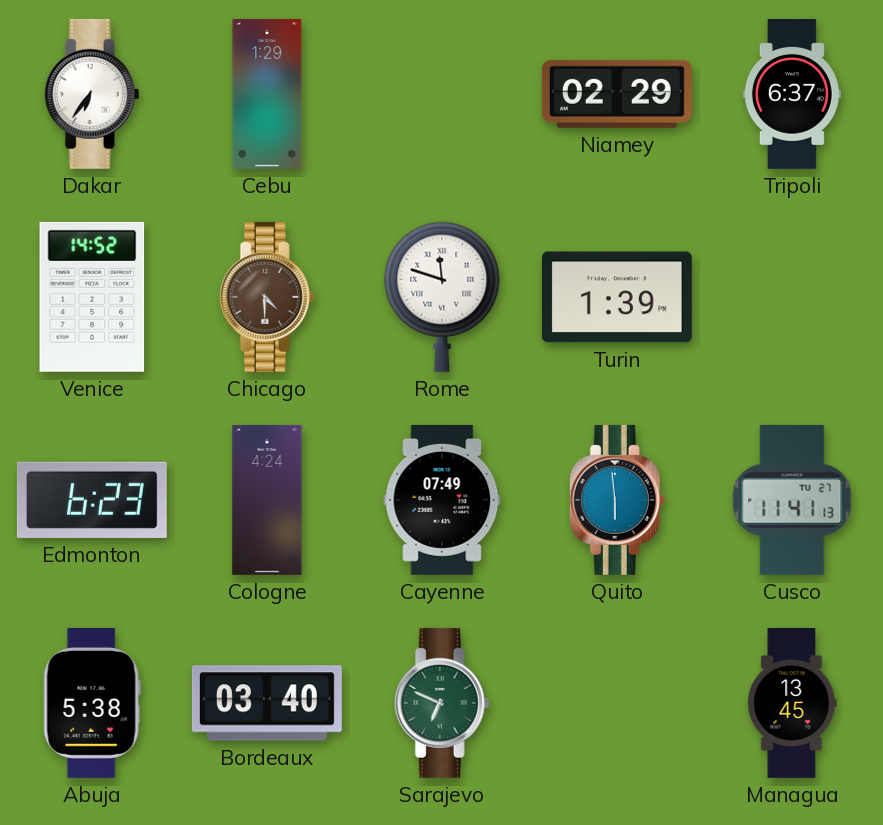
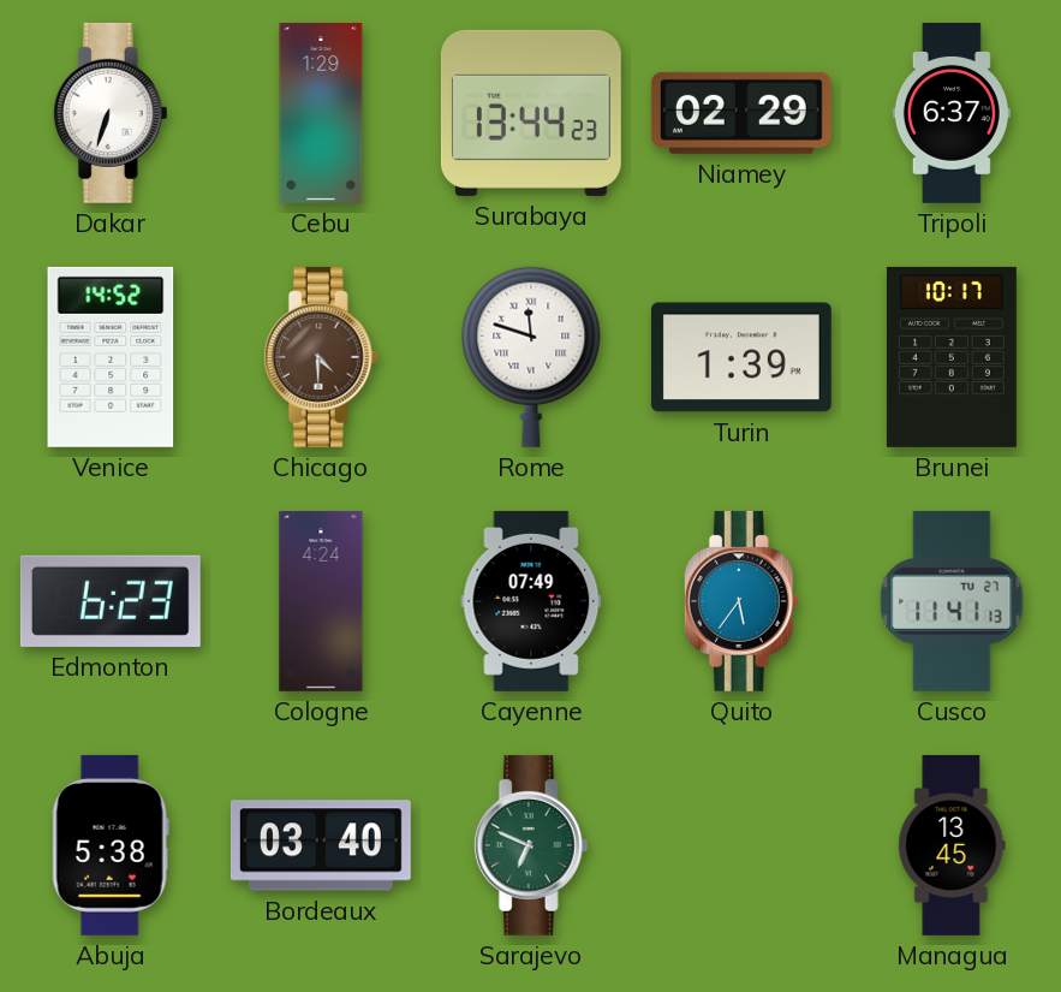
Dakar: 6:36 -> 6:33
Surabaya: none -> 13:44
Brunei: none -> 10:17
Quito: 5:59 -> 5:36
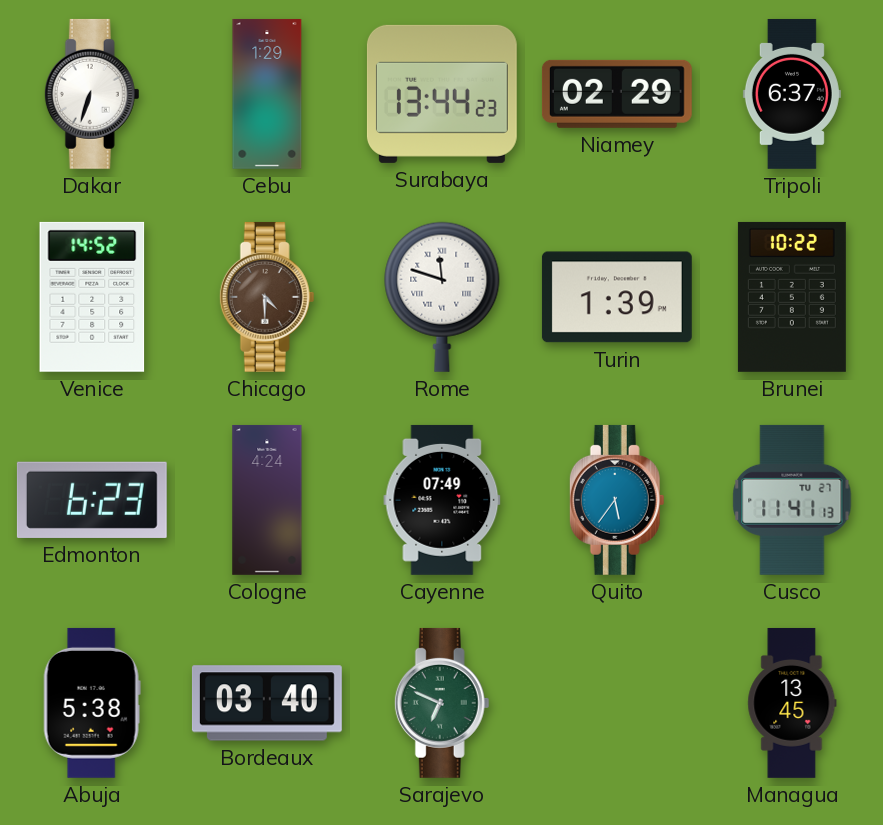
Brunei: 10:17 -> 10:22
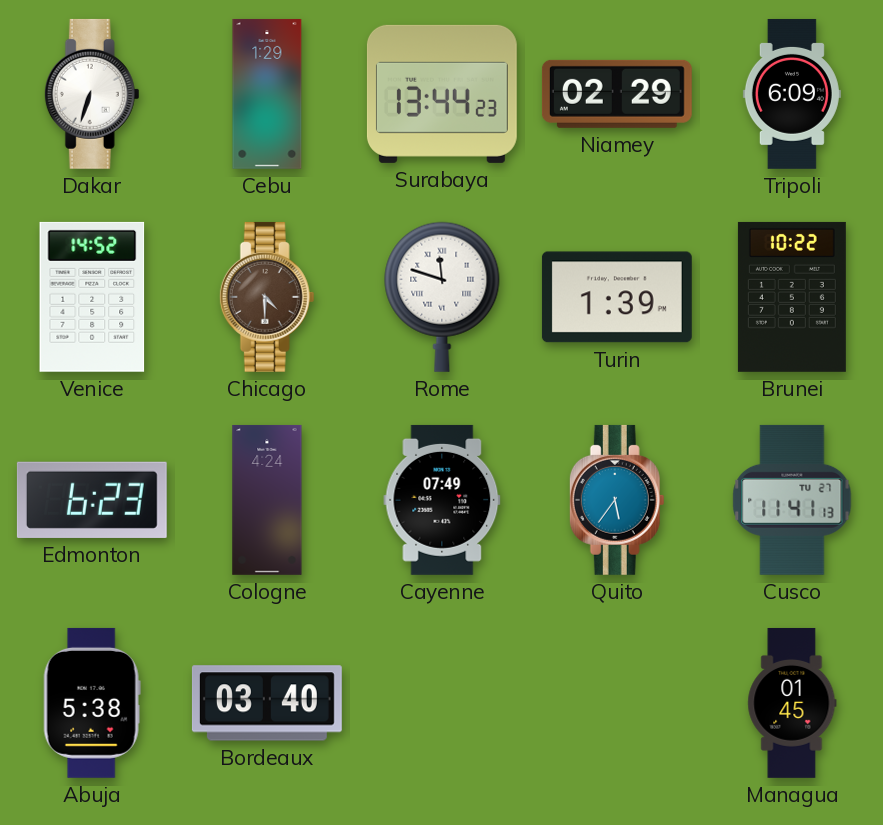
Tripoli: 6:37 -> 6:09
Sarajevo: 6:49 -> none
Managua: 13:45 -> 01:45
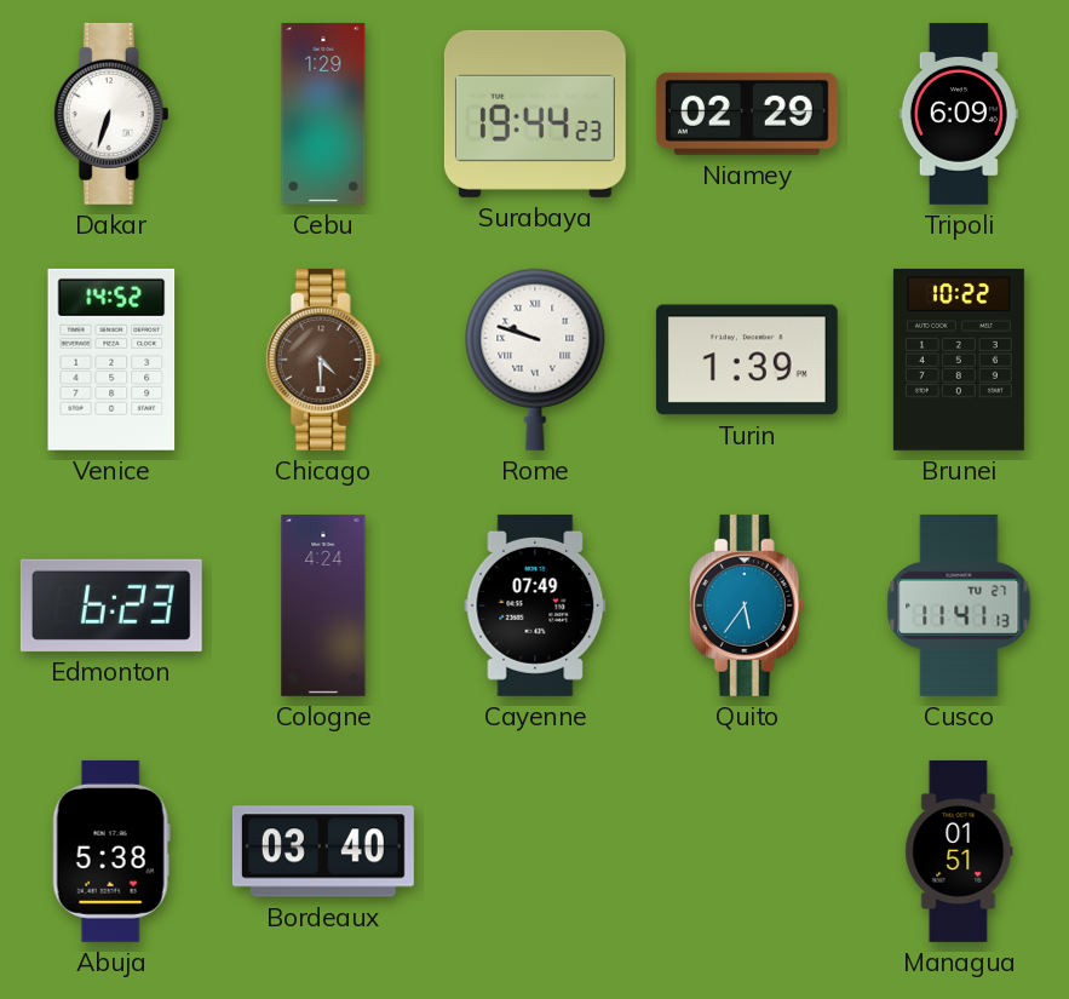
Surabaya: 13:44 -> 19:44
Rome: 11:48 -> 9:48
Managua: 01:45 -> 01:51
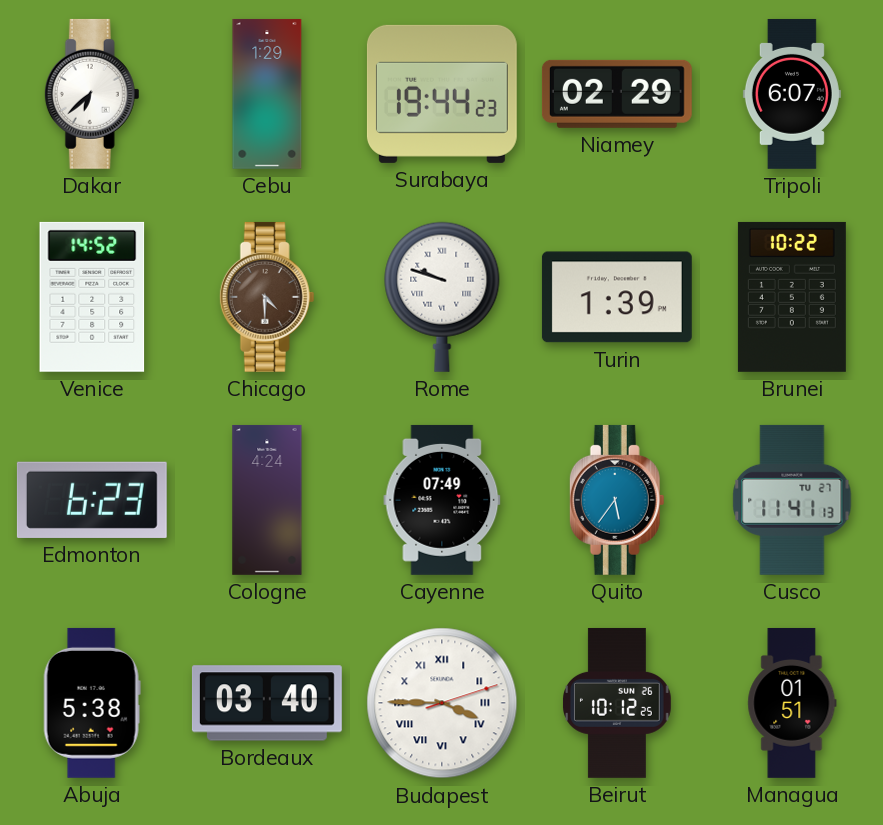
Dakar: 6:33 -> 6:38
Tripoli: 6:09 -> 6:07
Budapest: none -> 3:45
Beirut: none -> 10:12
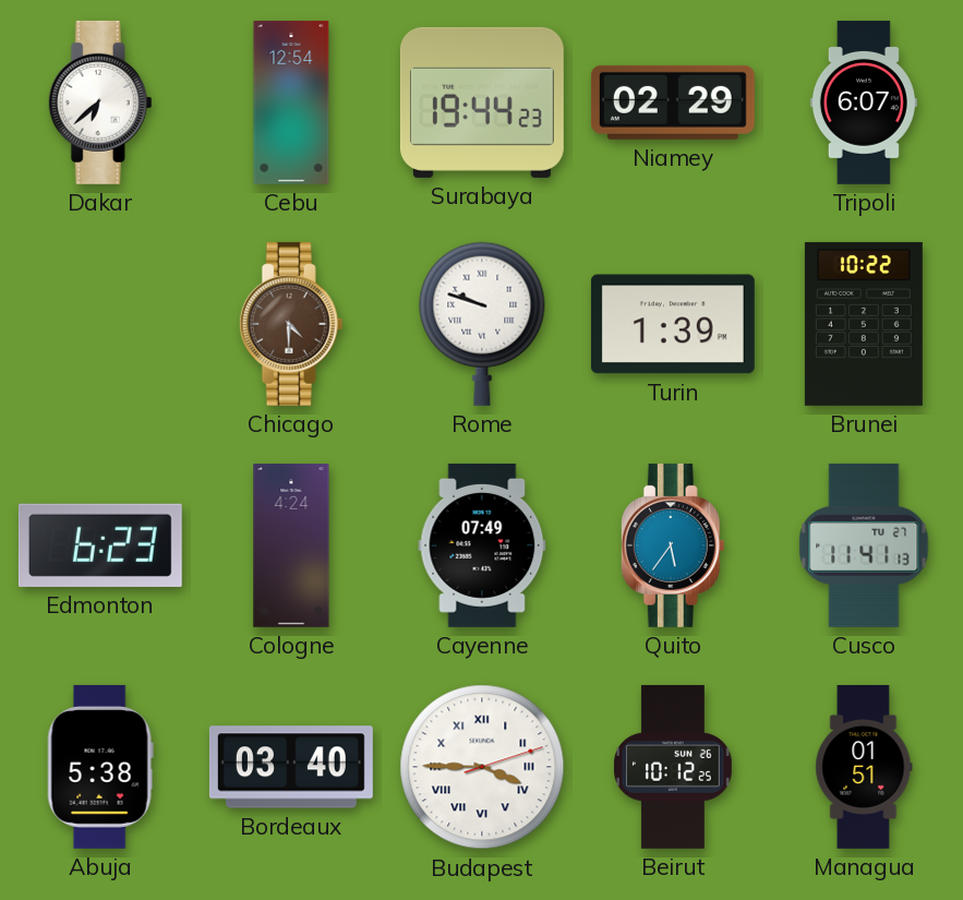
Cebu: 1:29 -> 12:54
Venice: 14:52 -> none
